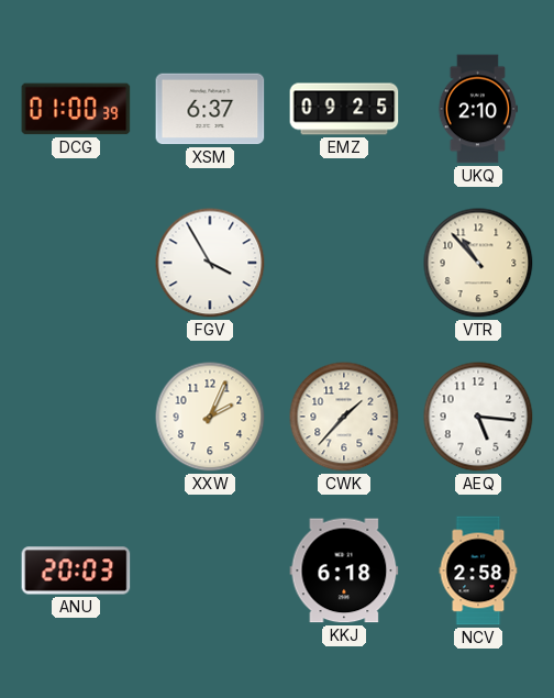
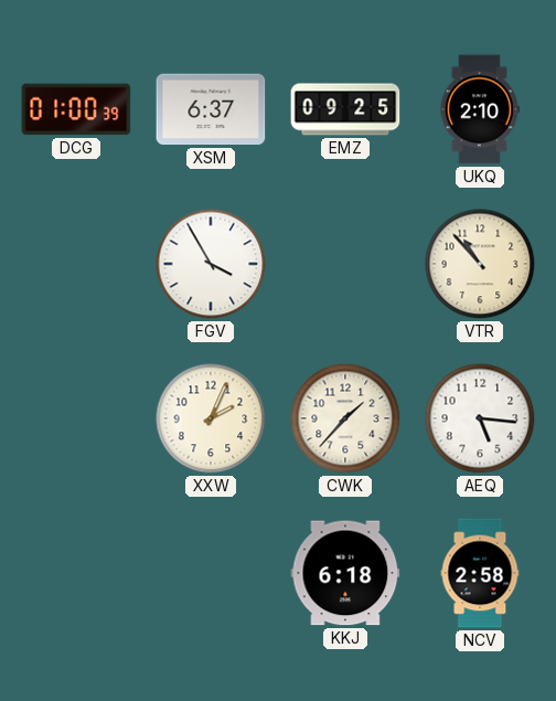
ANU: 20:03 -> none
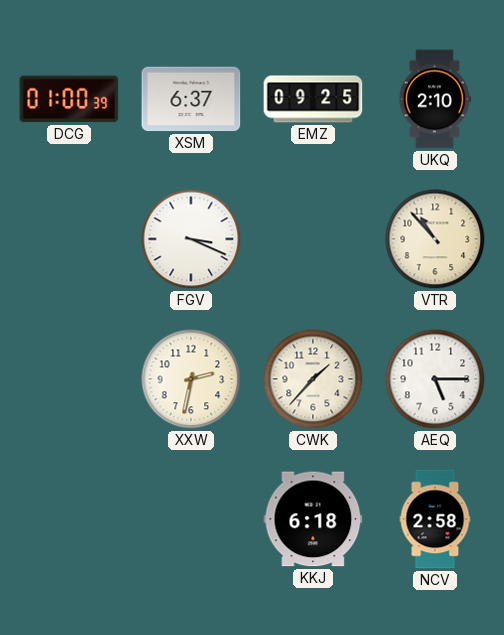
FGV: 3:55 -> 3:19
XXW: 2:04 -> 2:32
AEQ: 5:16 -> 5:15
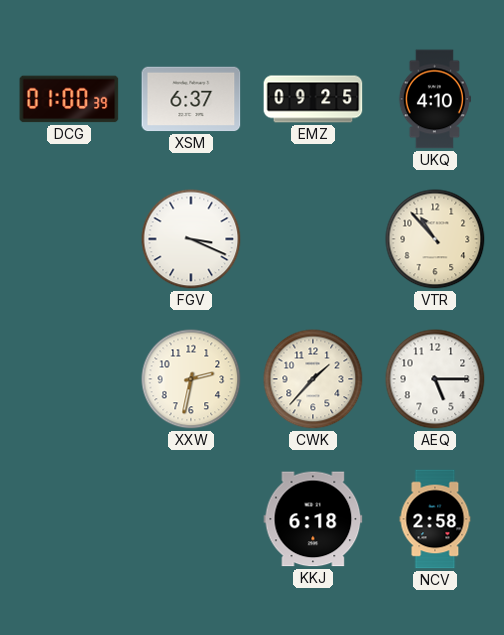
UKQ: 2:10 -> 4:10
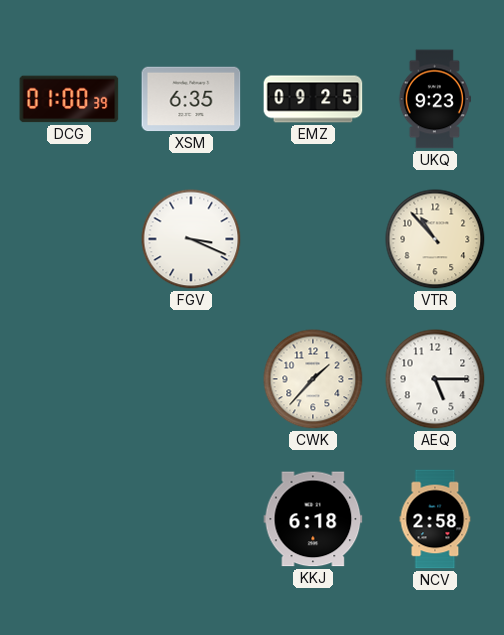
XSM: 6:37 -> 6:35
UKQ: 4:10 -> 9:23
XXW: 2:32 -> none
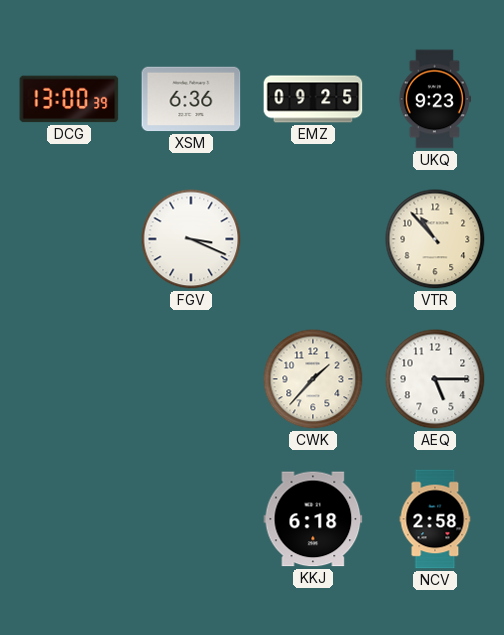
DCG: 01:00 -> 13:00
XSM: 6:35 -> 6:36
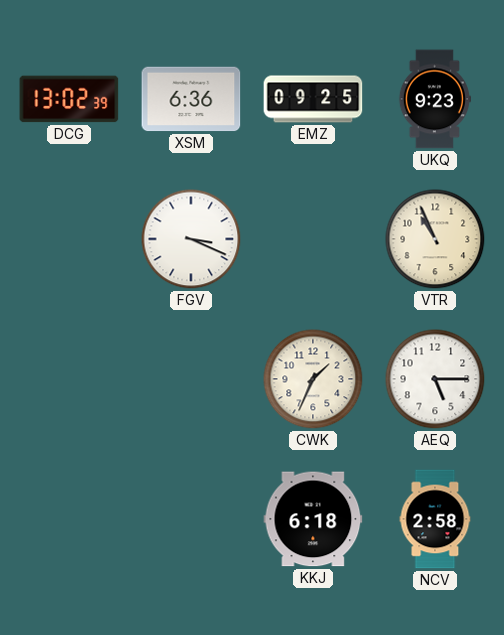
DCG: 13:00 -> 13:02
VTR: 10:53 -> 10:56
CWK: 1:37 -> 1:34
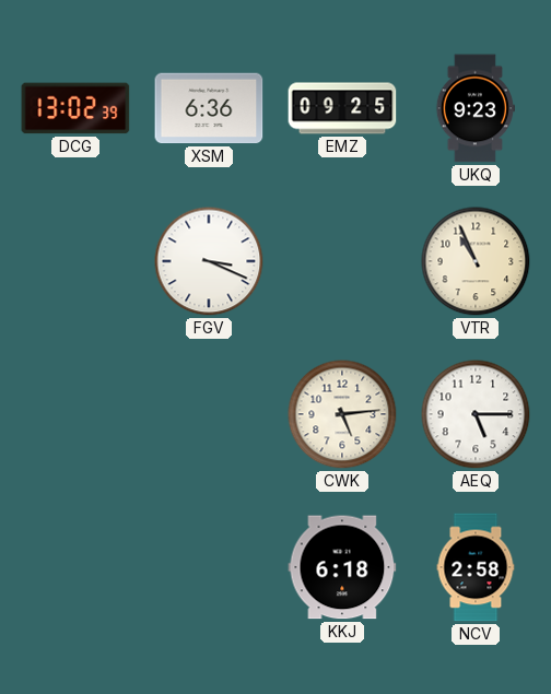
CWK: 1:34 -> 5:14
